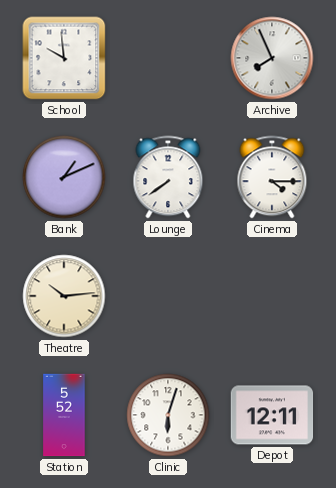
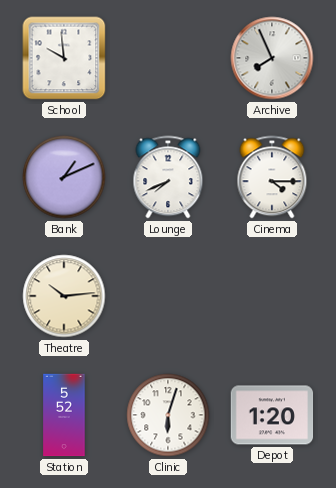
Lounge: 7:39 -> 7:41
Depot: 12:11 -> 1:20
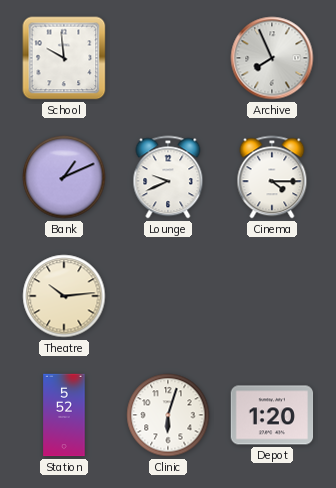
Lounge: 7:41 -> 9:41
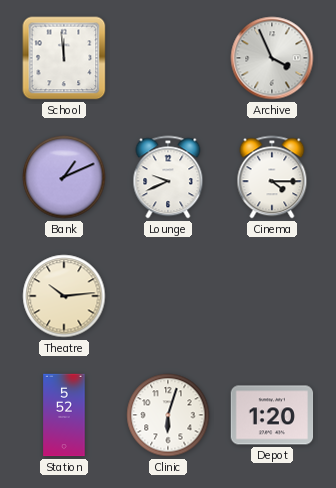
School: 9:59 -> 11:59
Archive: 7:56 -> 3:56
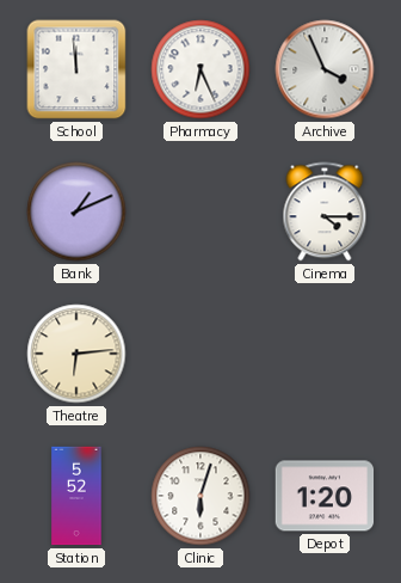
Pharmacy: none -> 6:26
Lounge: 9:41 -> none
Theatre: 10:14 -> 6:14
